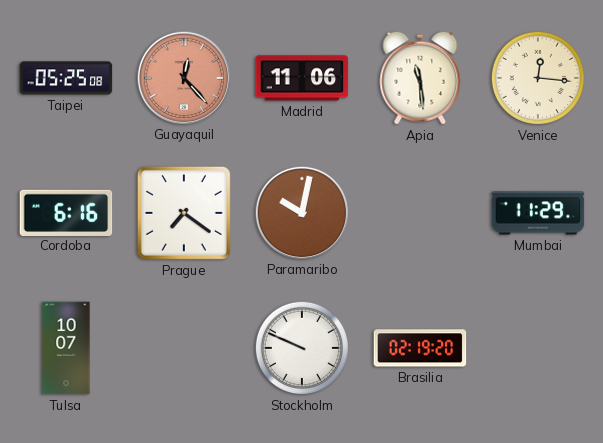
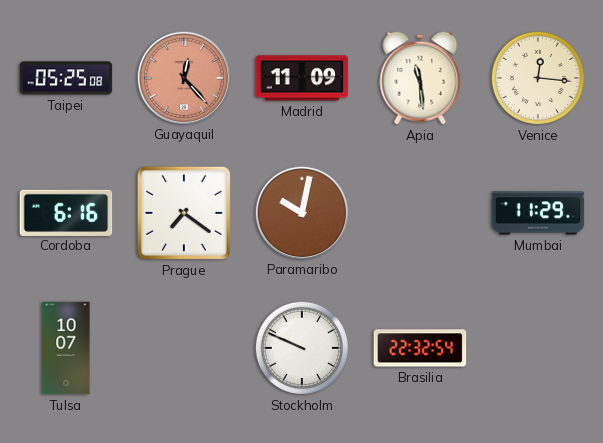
Madrid: 11:06 -> 11:09
Brasilia: 02:19 -> 22:32
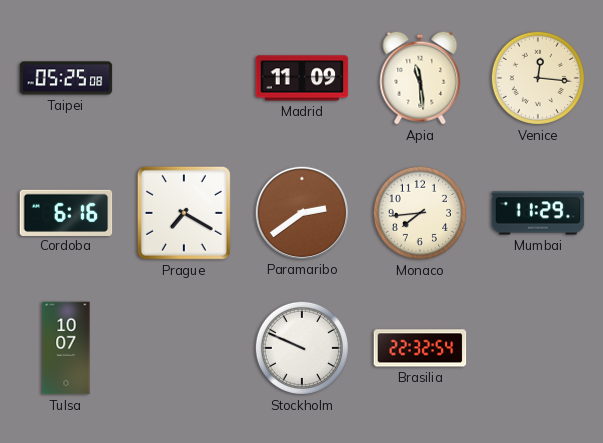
Guayaquil: 12:23 -> none
Prague: 7:21 -> 7:20
Paramaribo: 10:02 -> 2:39
Monaco: none -> 7:44
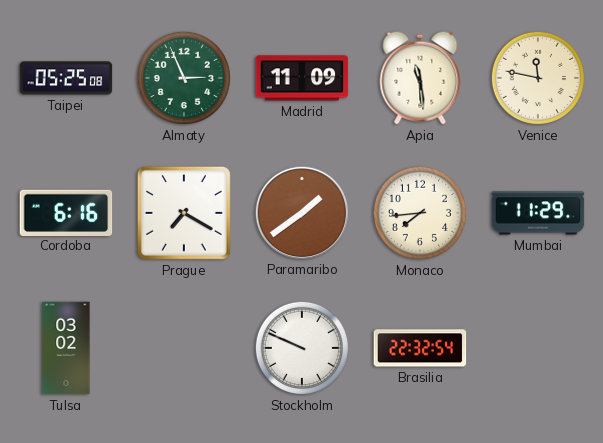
Almaty: none -> 2:56
Venice: 12:16 -> 11:47
Paramaribo: 2:39 -> 1:39
Tulsa: 10:07 -> 03:02
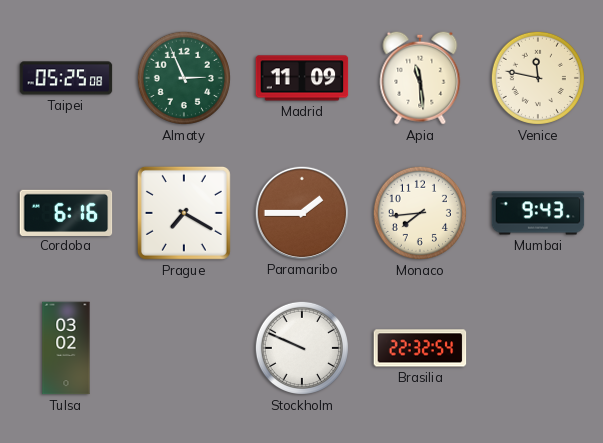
Paramaribo: 1:39 -> 1:45
Mumbai: 11:29 -> 9:43
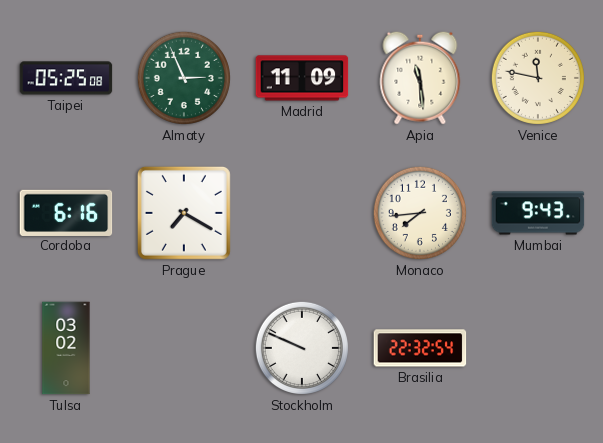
Paramaribo: 1:45 -> none
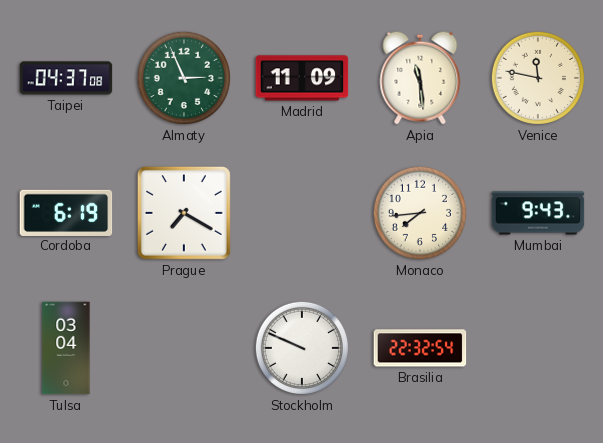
Taipei: 05:25 -> 04:37
Cordoba: 6:16 -> 6:19
Tulsa: 03:02 -> 03:04
